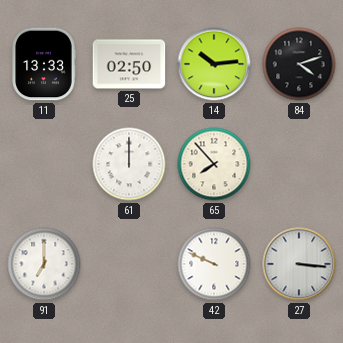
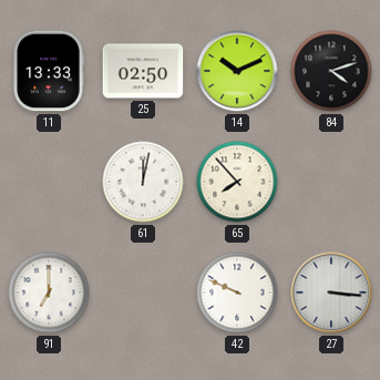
14: 10:14 -> 10:11
61: 12:00 -> 12:02
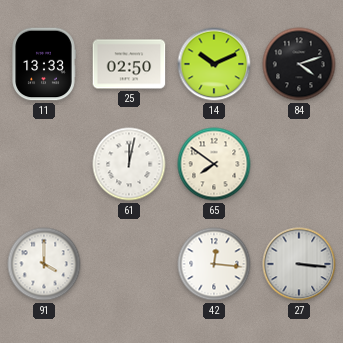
65: 7:53 -> 7:51
91: 7:00 -> 4:00
42: 9:49 -> 12:16
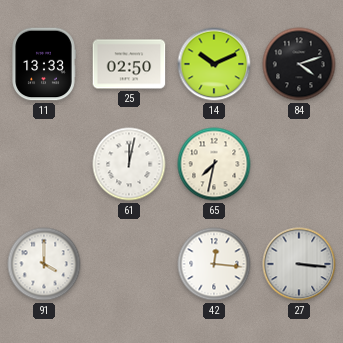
65: 7:51 -> 7:32
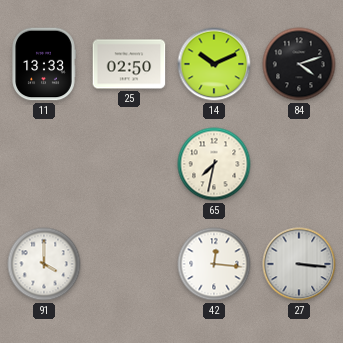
61: 12:02 -> none
